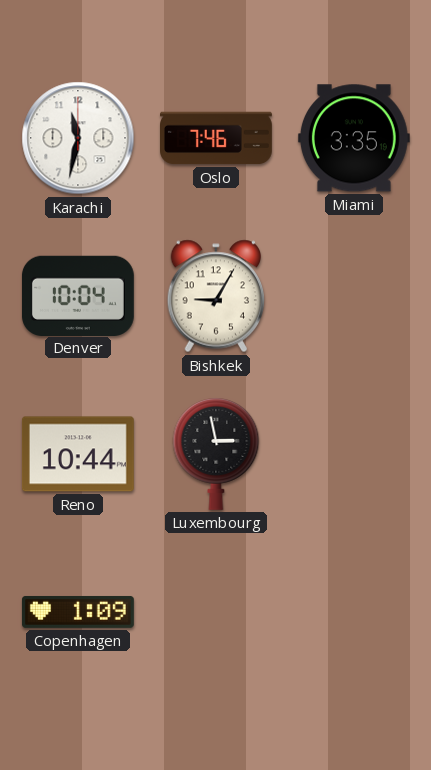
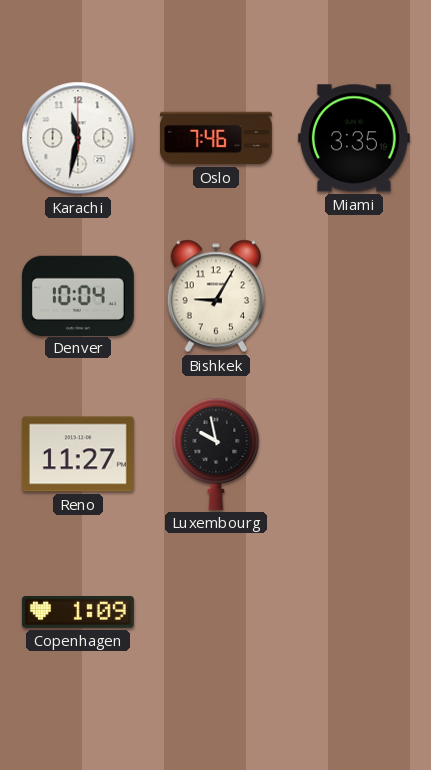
Reno: 10:44 -> 11:27
Luxembourg: 2:58 -> 9:58
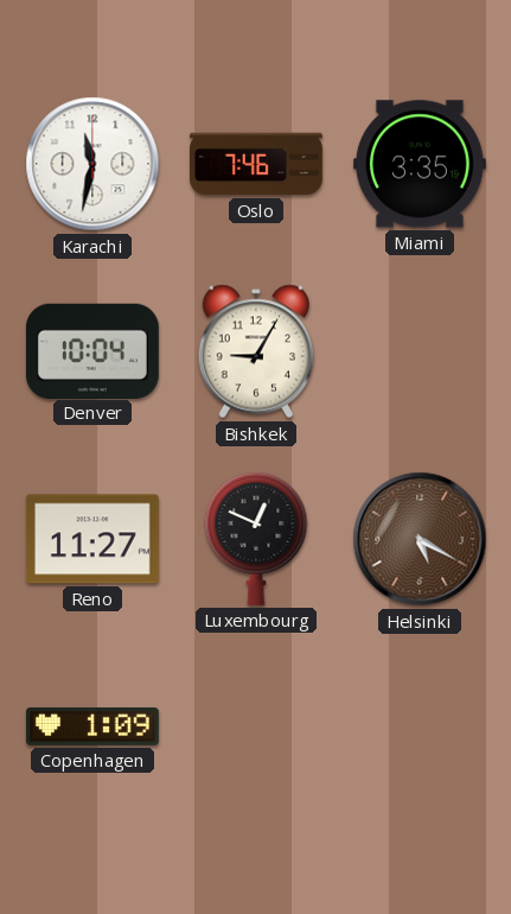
Luxembourg: 9:58 -> 12:49
Helsinki: none -> 5:20
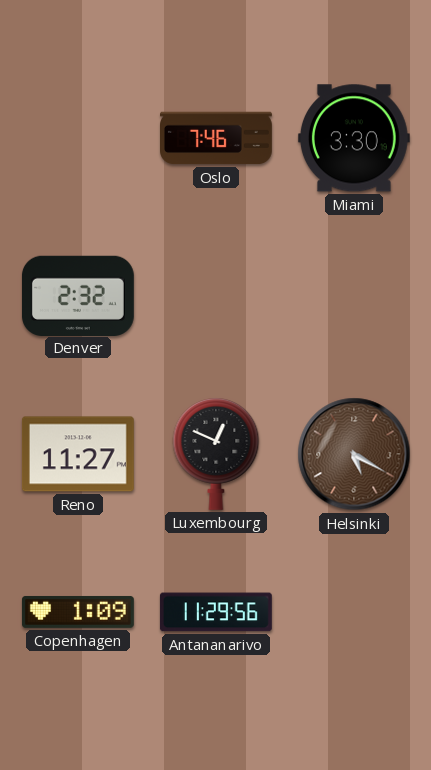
Karachi: 11:32 -> none
Miami: 3:35 -> 3:30
Denver: 10:04 -> 2:32
Bishkek: 9:05 -> none
Antananarivo: none -> 11:29
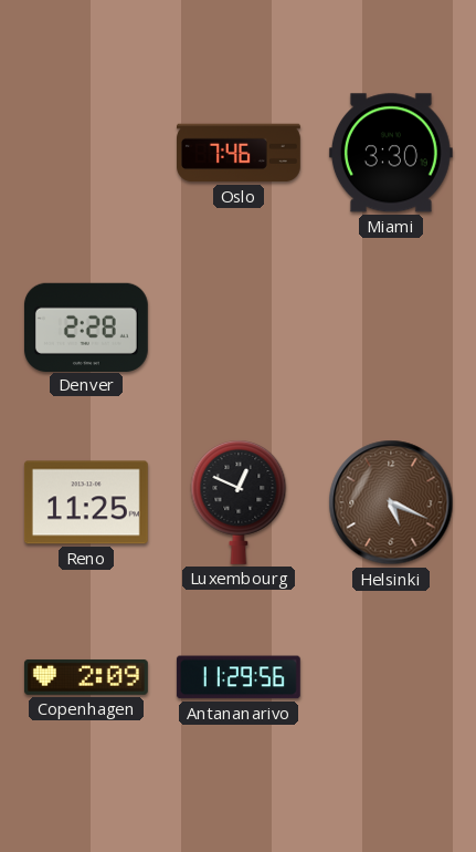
Denver: 2:32 -> 2:28
Reno: 11:27 -> 11:25
Helsinki: 5:20 -> 5:19
Copenhagen: 1:09 -> 2:09
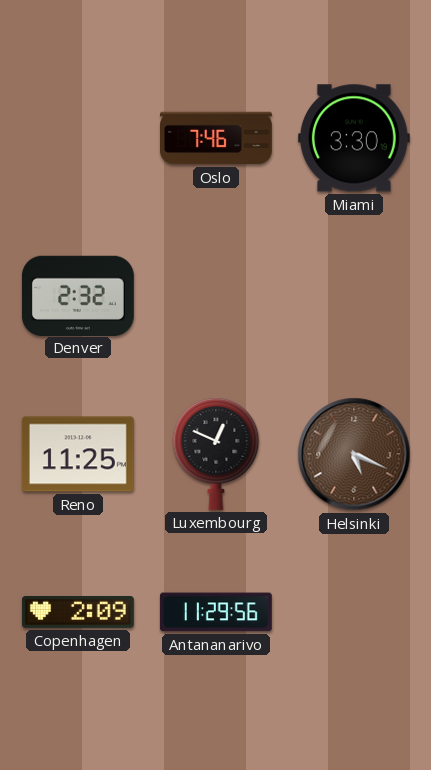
Denver: 2:28 -> 2:32
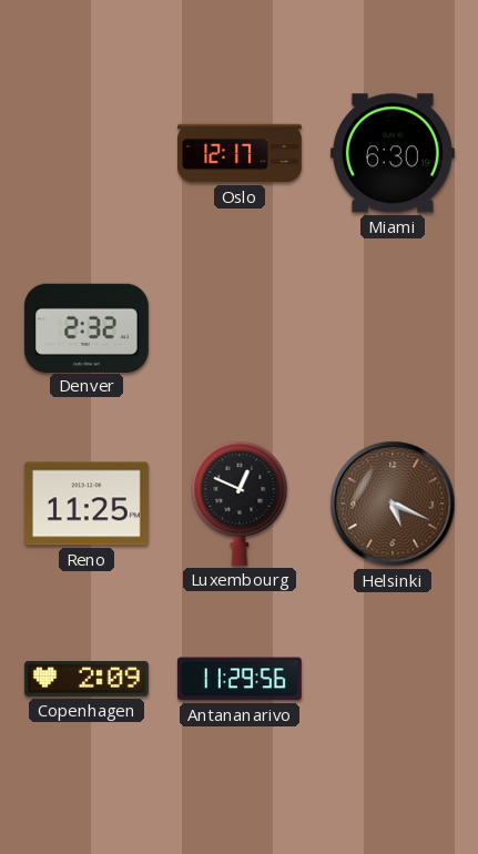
Oslo: 7:46 -> 12:17
Miami: 3:30 -> 6:30
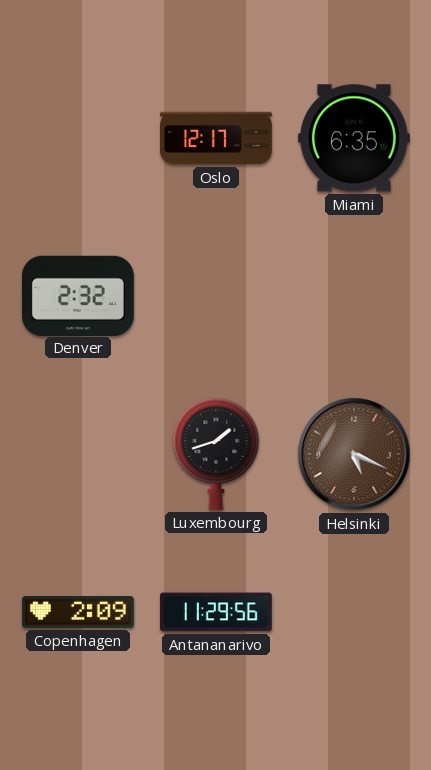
Miami: 6:30 -> 6:35
Reno: 11:25 -> none
Luxembourg: 12:49 -> 1:42
